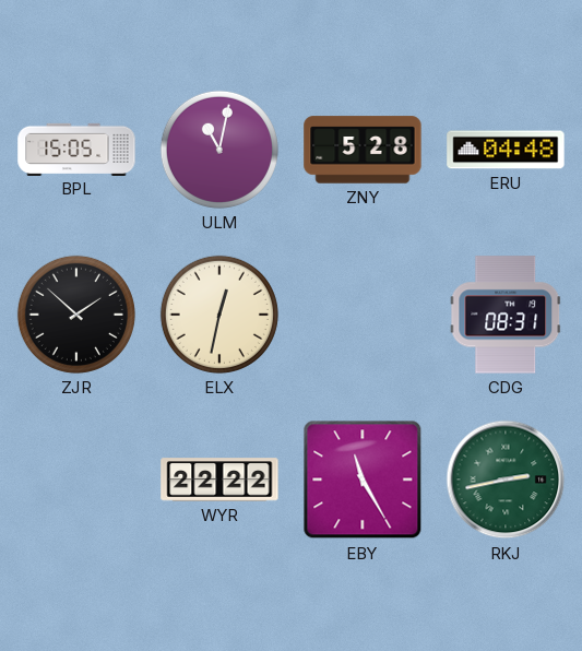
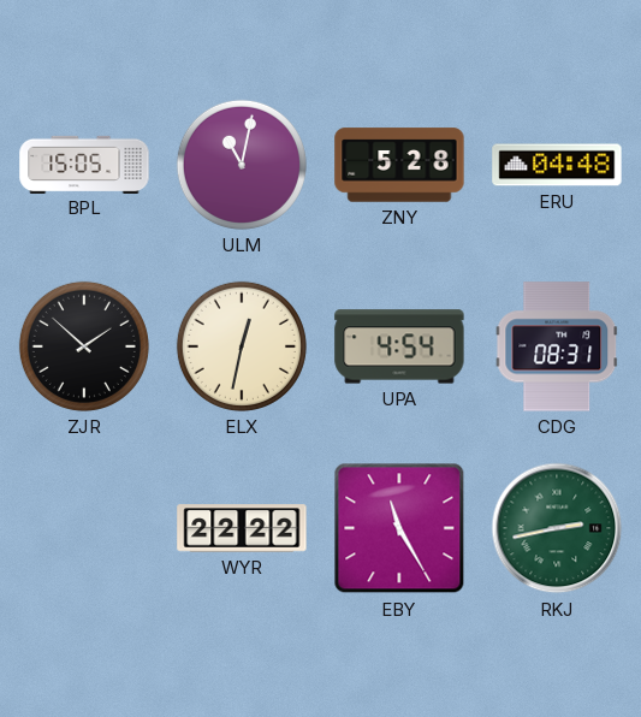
UPA: none -> 4:54
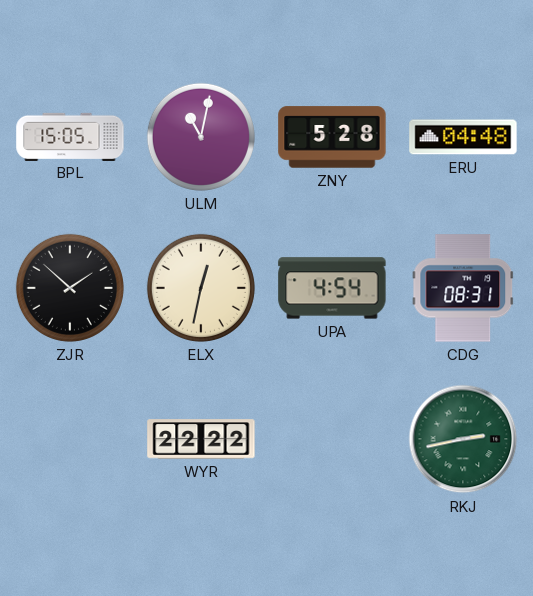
EBY: 11:25 -> none
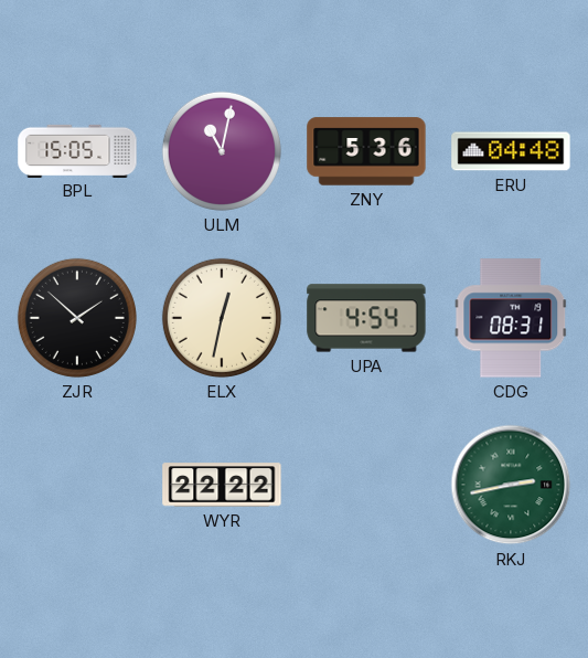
ZNY: 5:28 -> 5:36
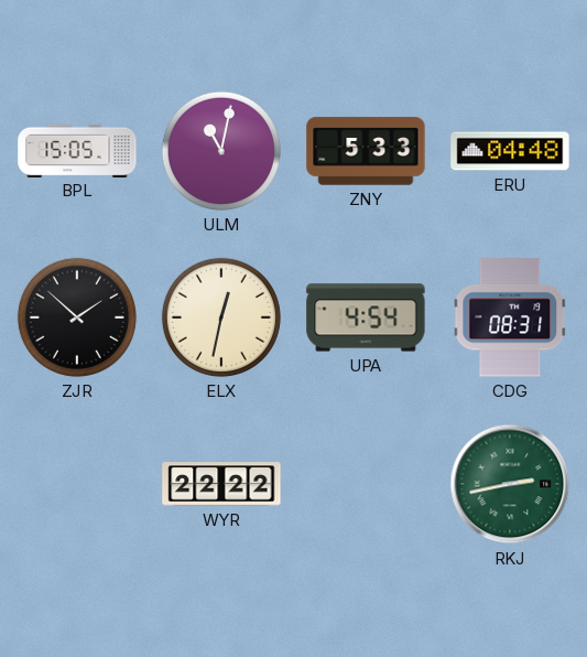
ZNY: 5:36 -> 5:33
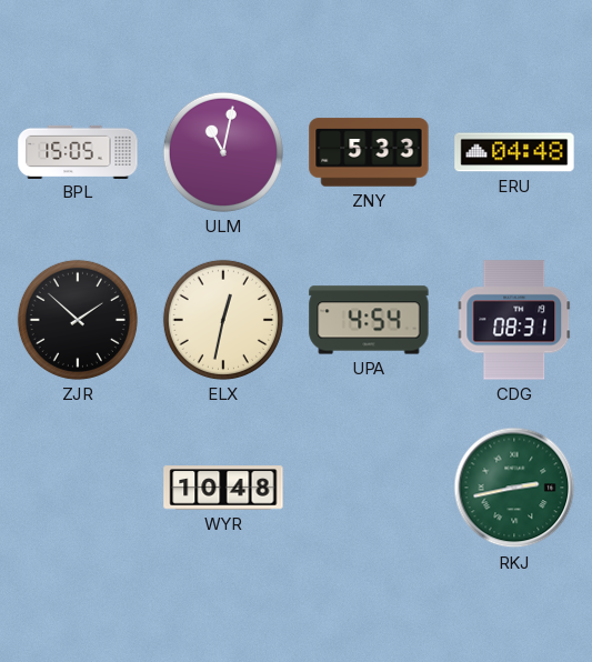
WYR: 22:22 -> 10:48
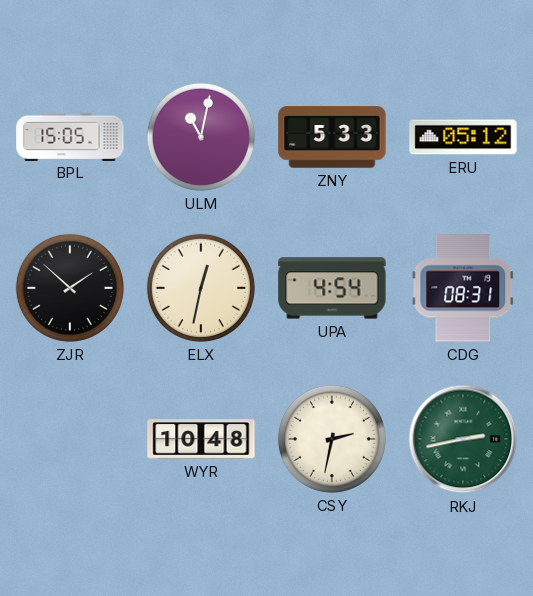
ERU: 04:48 -> 05:12
CSY: none -> 2:32
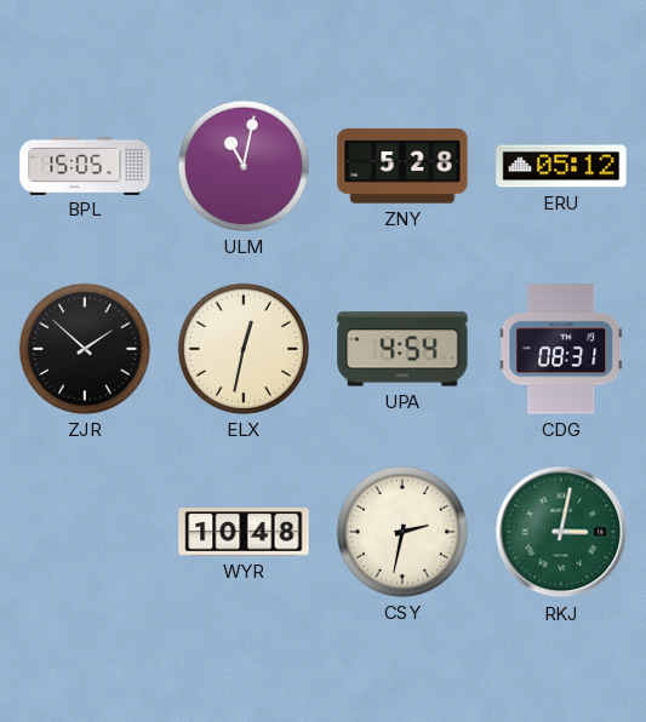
ZNY: 5:33 -> 5:28
RKJ: 2:43 -> 3:02
